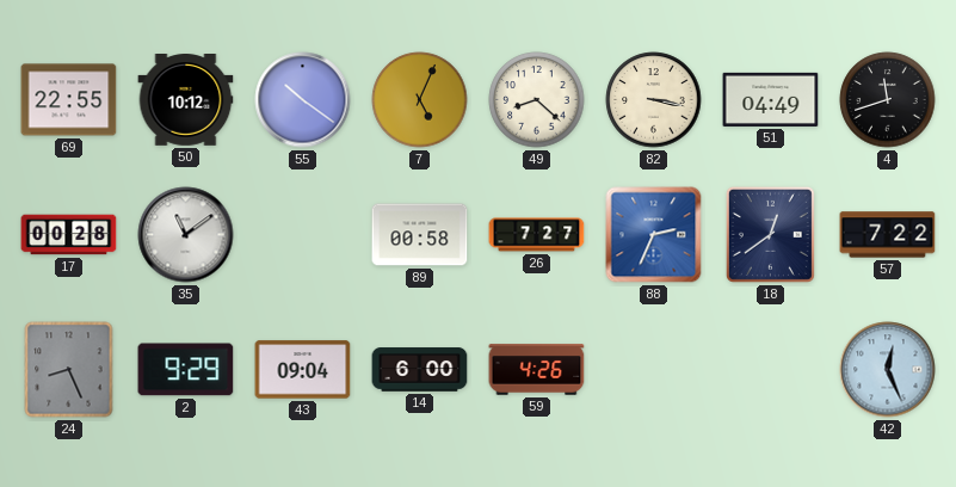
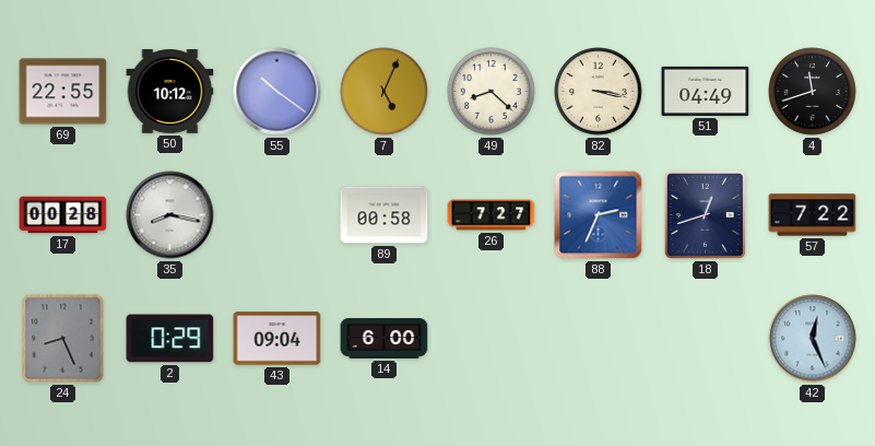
35: 11:09 -> 8:17
18: 12:39 -> 12:42
2: 9:29 -> 0:29
59: 4:26 -> none
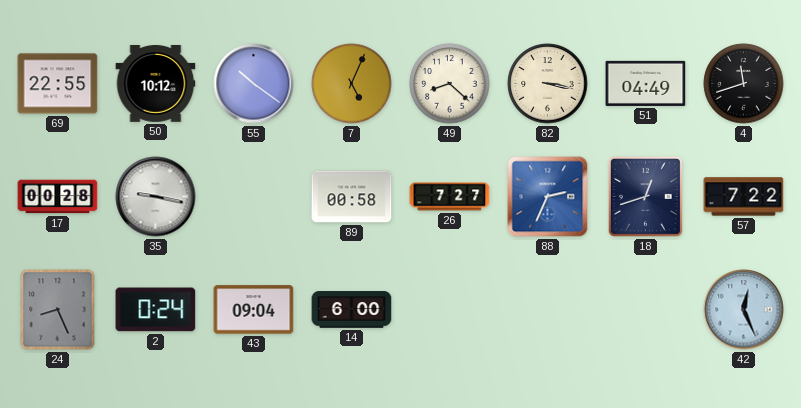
35: 8:17 -> 9:17
2: 0:29 -> 0:24
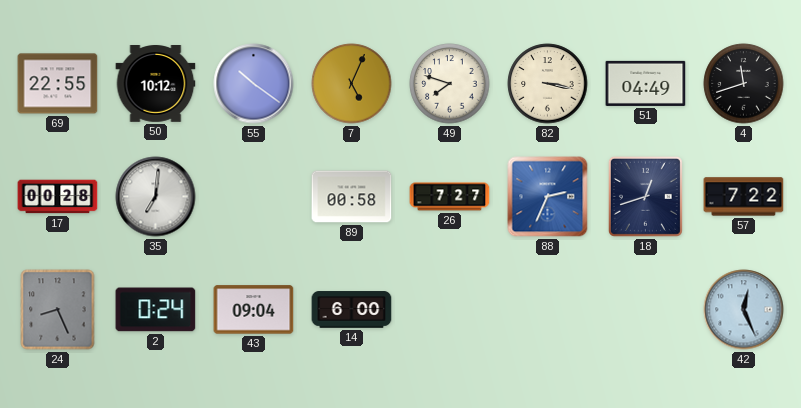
49: 8:22 -> 7:48
35: 9:17 -> 7:01
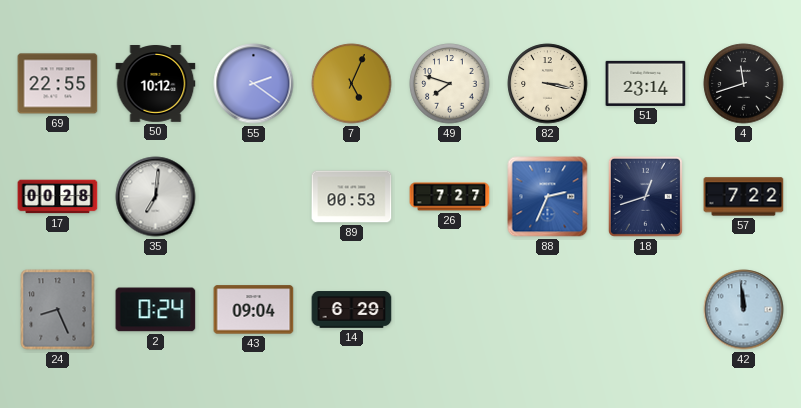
55: 10:21 -> 2:21
51: 04:49 -> 23:14
89: 00:58 -> 00:53
14: 6:00 -> 6:29
42: 12:26 -> 11:59
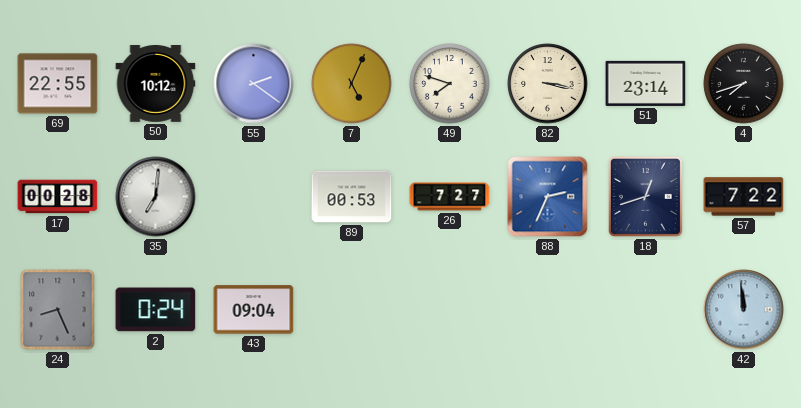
4: 11:42 -> 7:42
14: 6:29 -> none
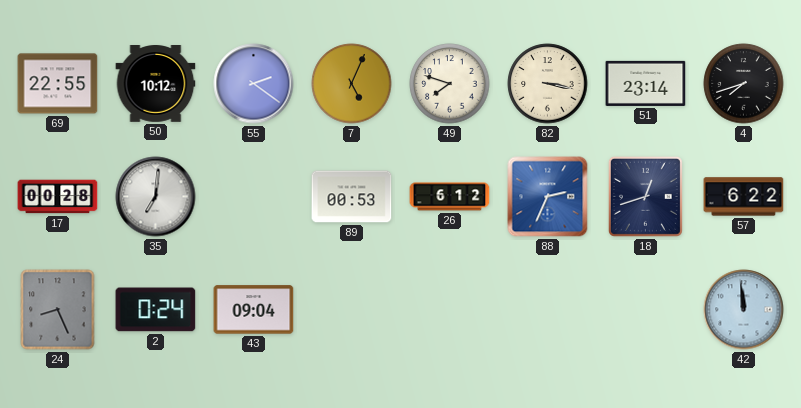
26: 7:27 -> 6:12
57: 7:22 -> 6:22
